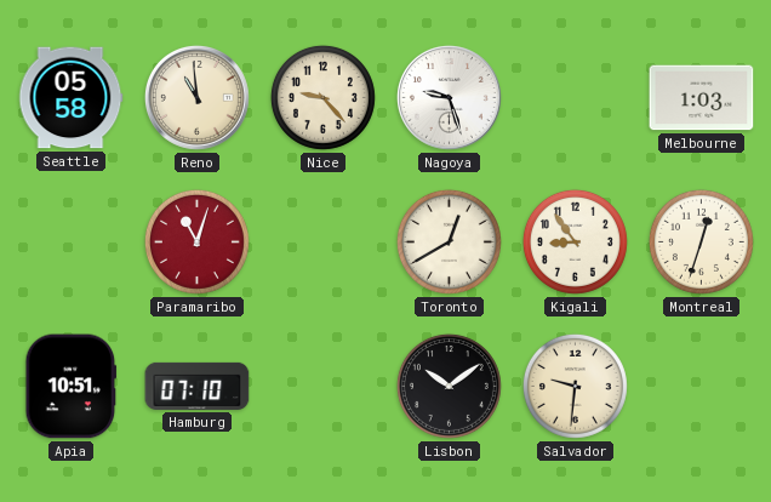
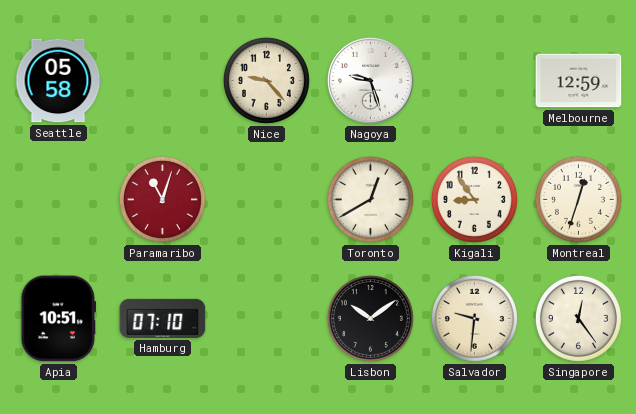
Reno: 10:59 -> none
Melbourne: 1:03 -> 12:59
Singapore: none -> 12:24
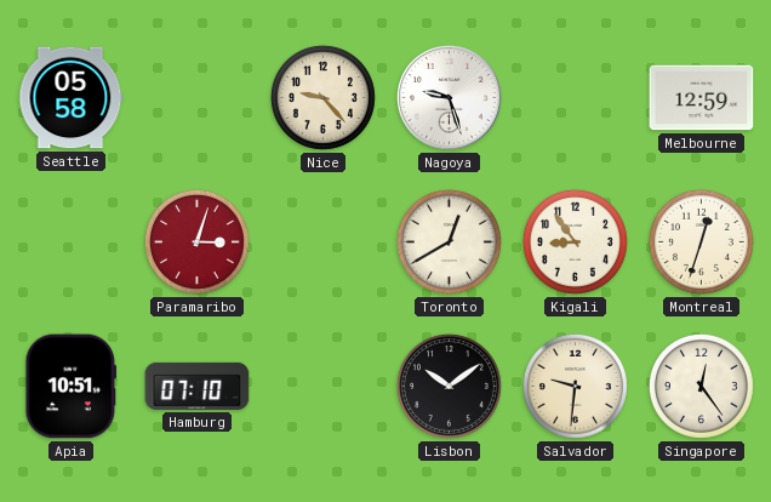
Paramaribo: 11:03 -> 3:03
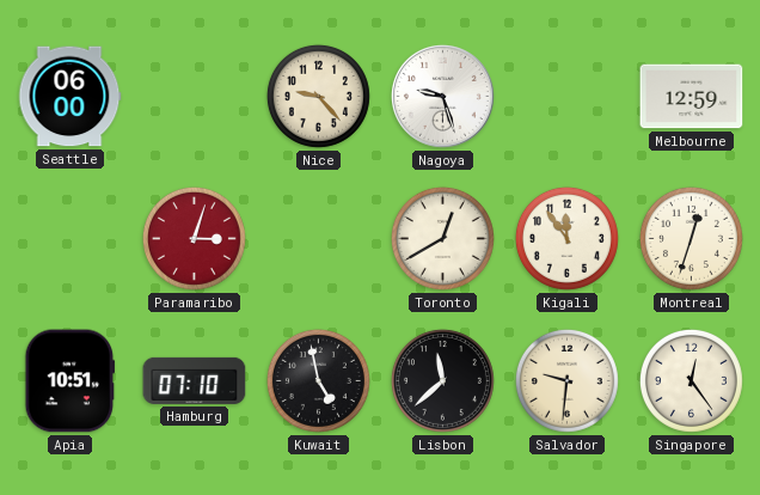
Seattle: 05:58 -> 06:00
Kigali: 8:54 -> 11:54
Kuwait: none -> 4:58
Lisbon: 10:09 -> 11:38
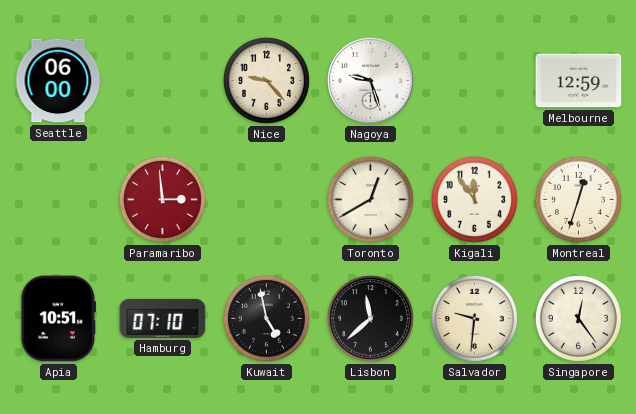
Paramaribo: 3:03 -> 2:59
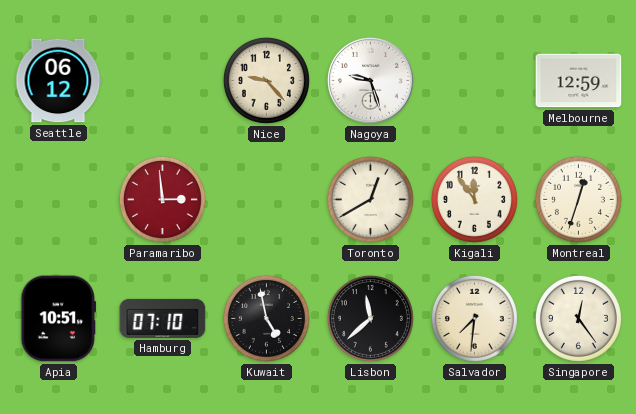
Seattle: 06:00 -> 06:12
Salvador: 9:31 -> 7:31
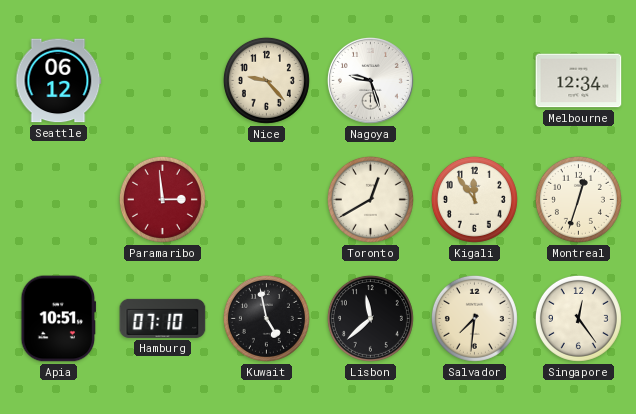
Melbourne: 12:59 -> 12:34
